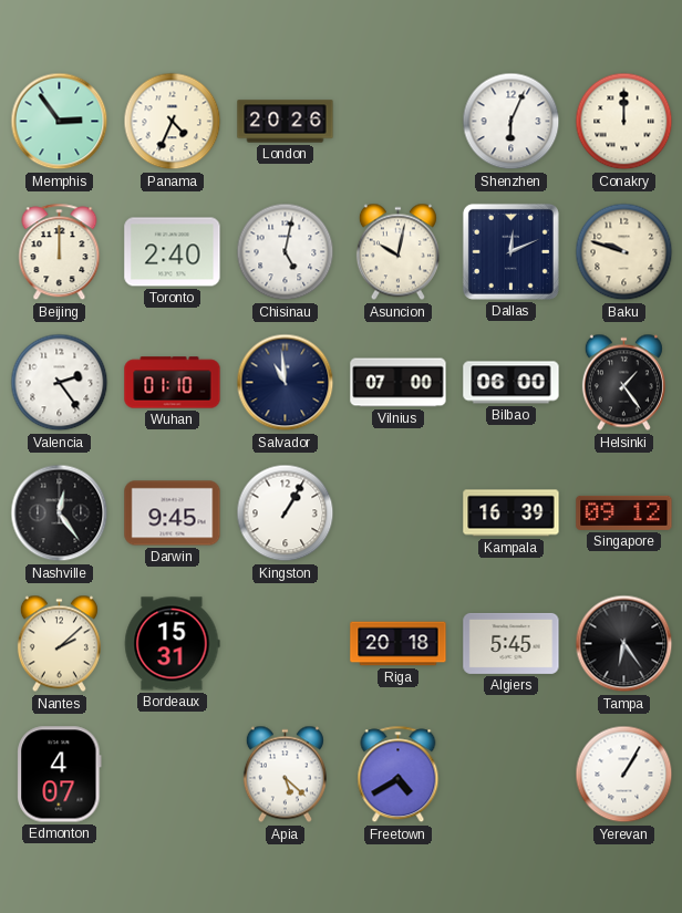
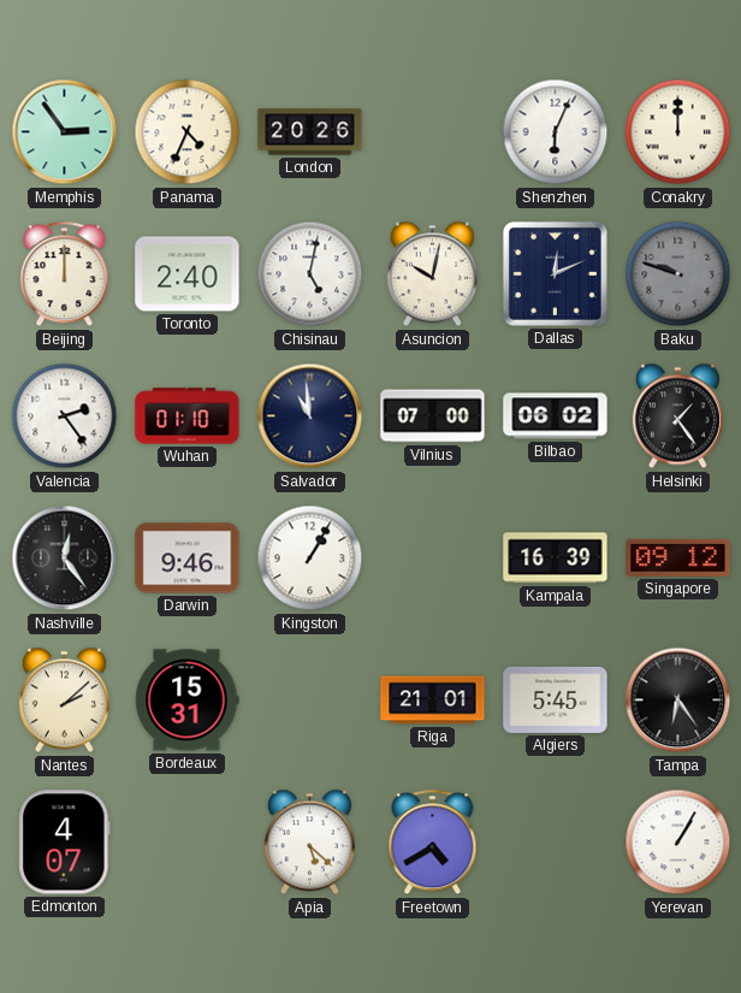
Baku dial: cream -> grey
Bilbao: 06:00 -> 06:02
Darwin: 9:45 -> 9:46
Riga: 20:18 -> 21:01
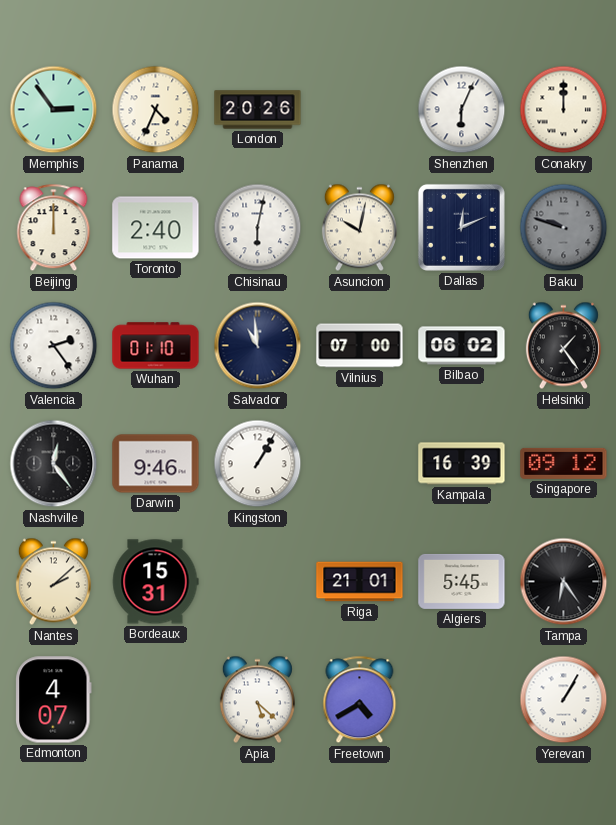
Chisinau: 5:02 -> 6:02
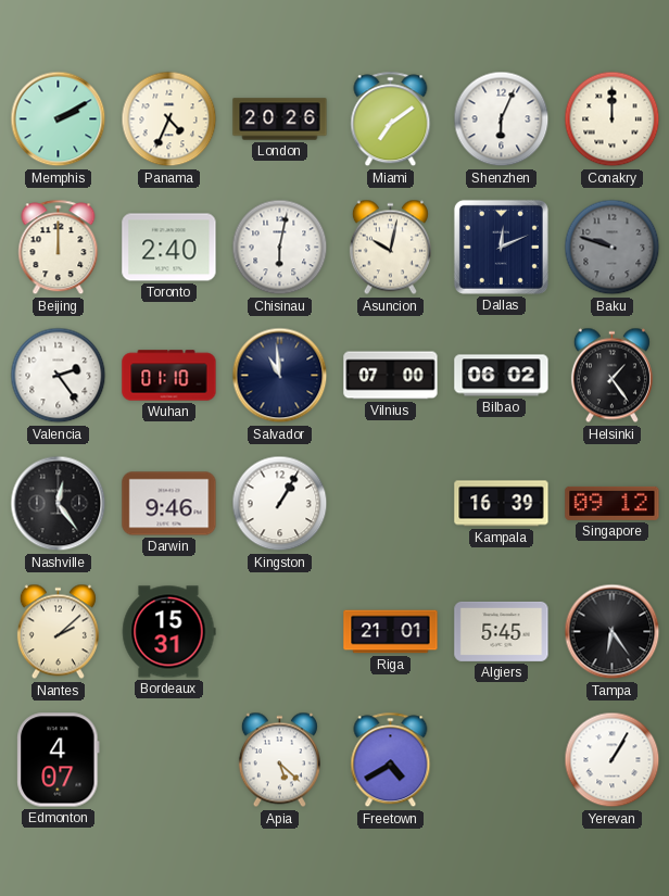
Memphis: 2:54 -> 2:10
Miami: none -> 7:09
